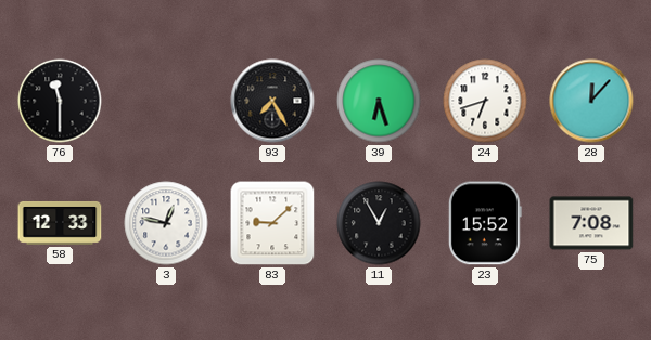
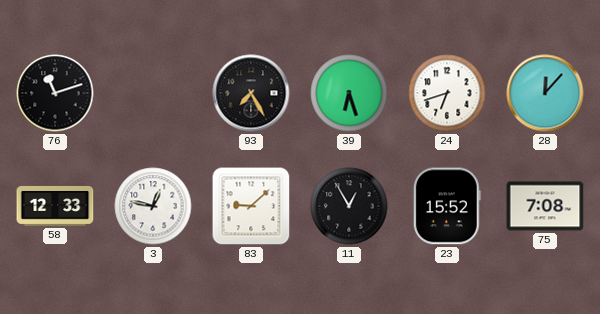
76: 11:30 -> 11:12
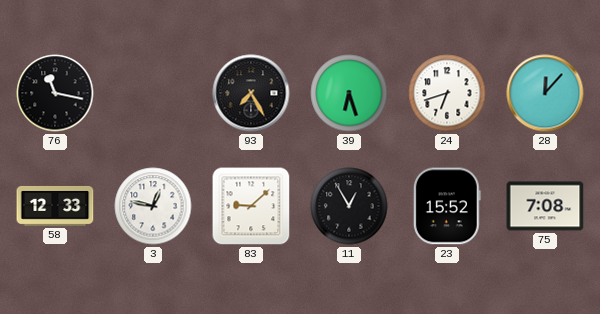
76: 11:12 -> 11:17
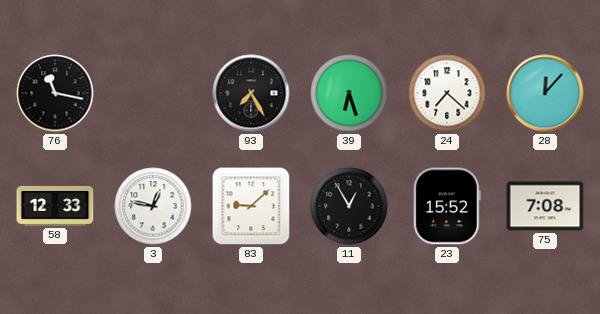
24: 6:42 -> 7:22
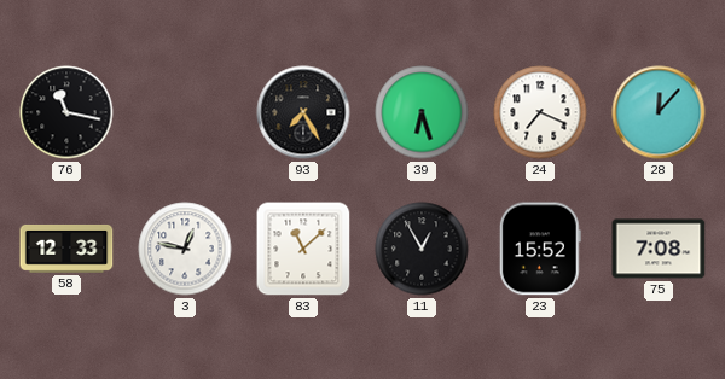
24: 7:22 -> 7:19
83: 9:08 -> 11:08
